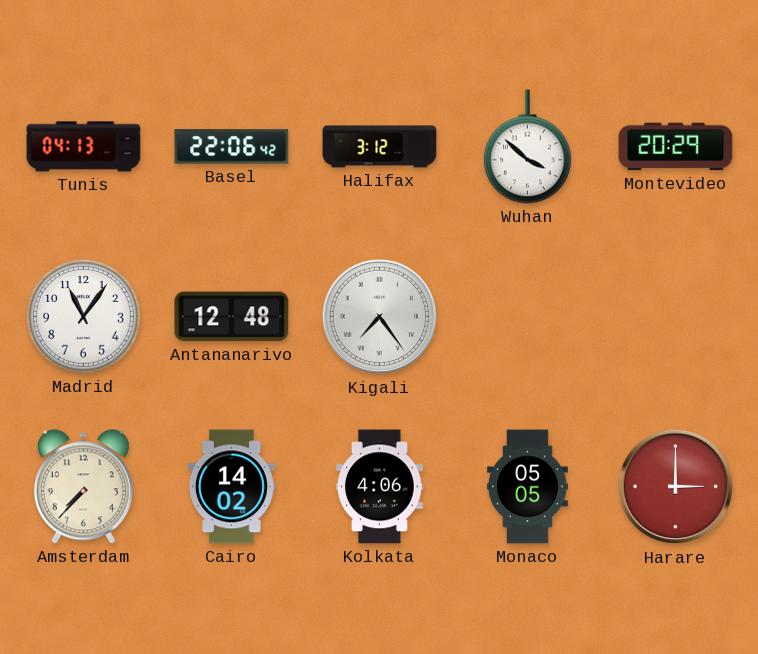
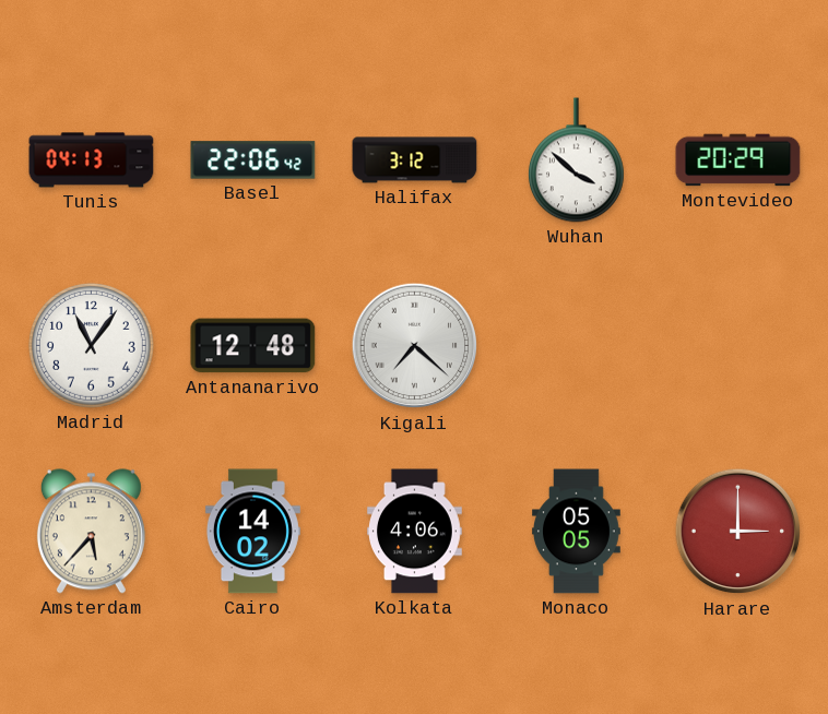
Kigali: 7:24 -> 7:22
Amsterdam: 7:37 -> 5:37
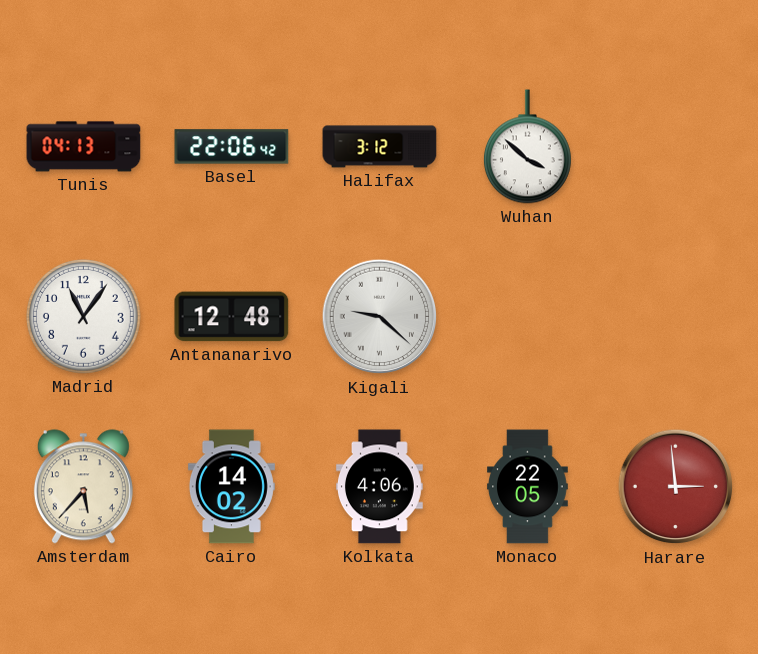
Montevideo: 20:29 -> none
Kigali: 7:22 -> 9:22
Monaco: 05:05 -> 22:05
Harare: 3:00 -> 2:59
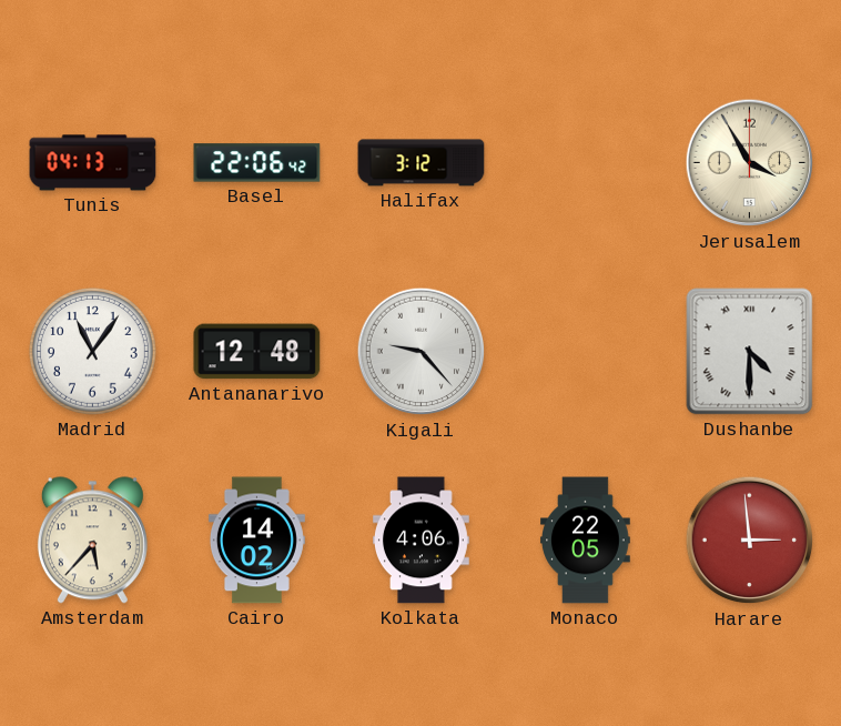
Wuhan: 3:52 -> none
Jerusalem: none -> 3:55
Kigali: 9:22 -> 9:23
Dushanbe: none -> 4:30
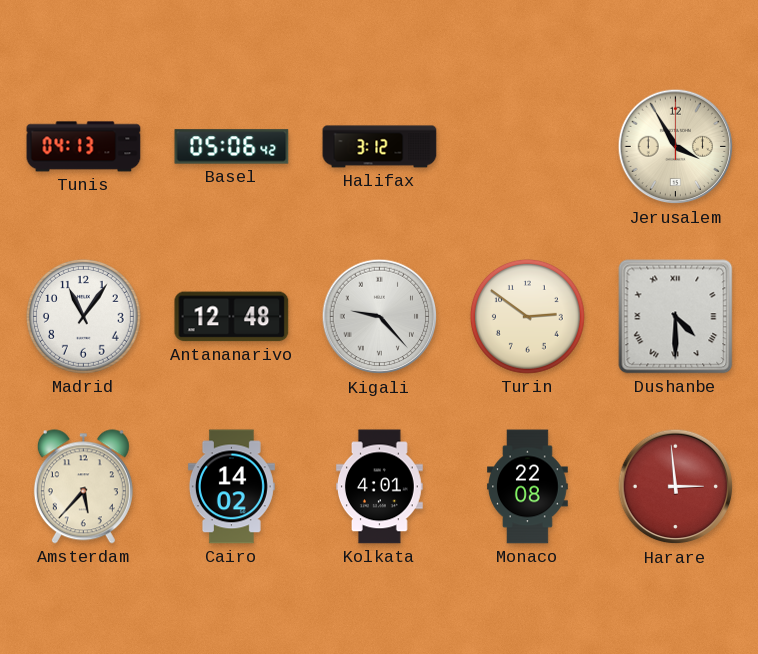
Basel: 22:06 -> 05:06
Turin: none -> 2:51
Kolkata: 4:06 -> 4:01
Monaco: 22:05 -> 22:08
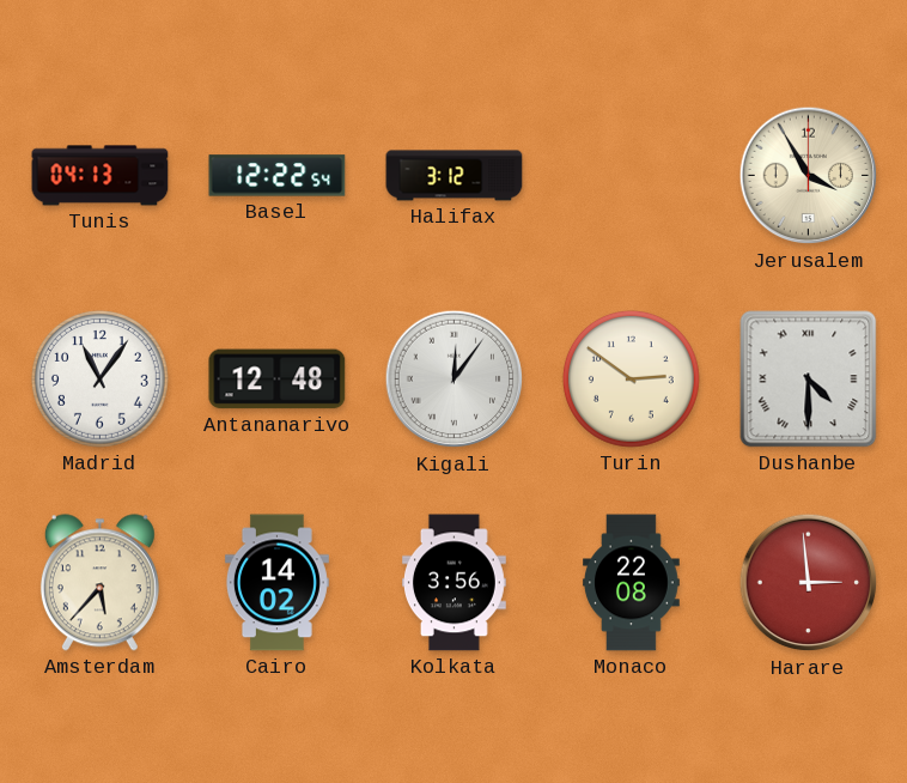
Basel: 05:06 -> 12:22
Kigali: 9:23 -> 12:06
Kolkata: 4:01 -> 3:56
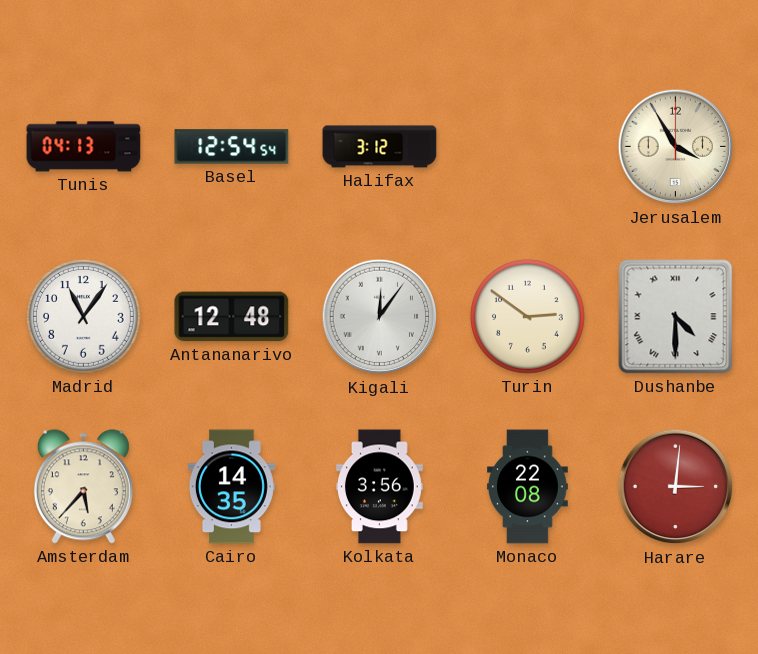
Basel: 12:22 -> 12:54
Cairo: 14:02 -> 14:35
Harare: 2:59 -> 3:01
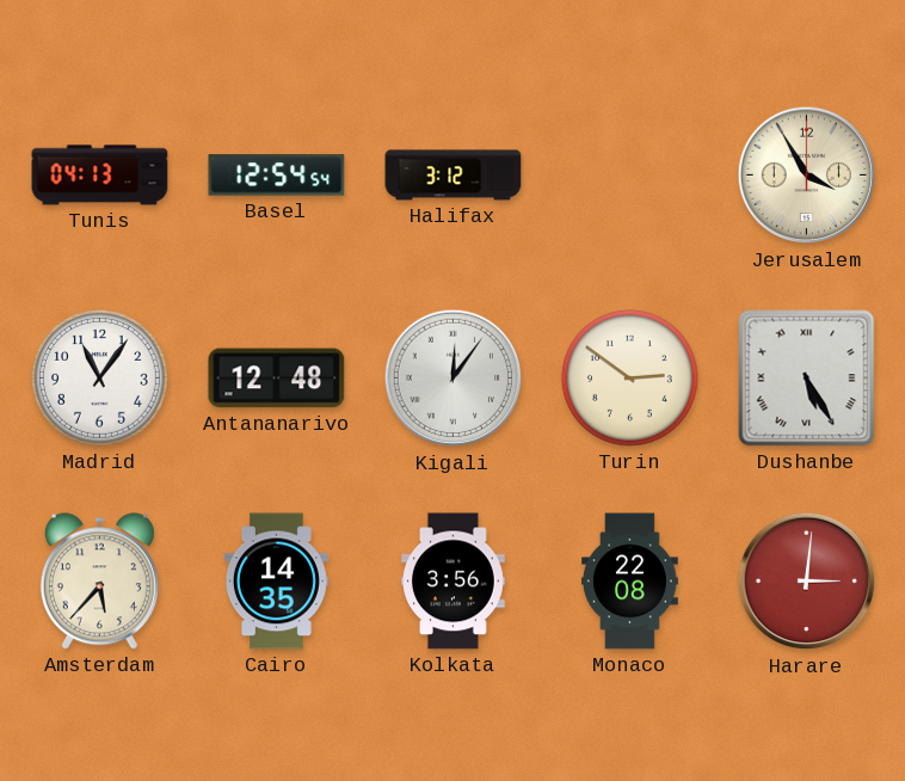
Dushanbe: 4:30 -> 5:25
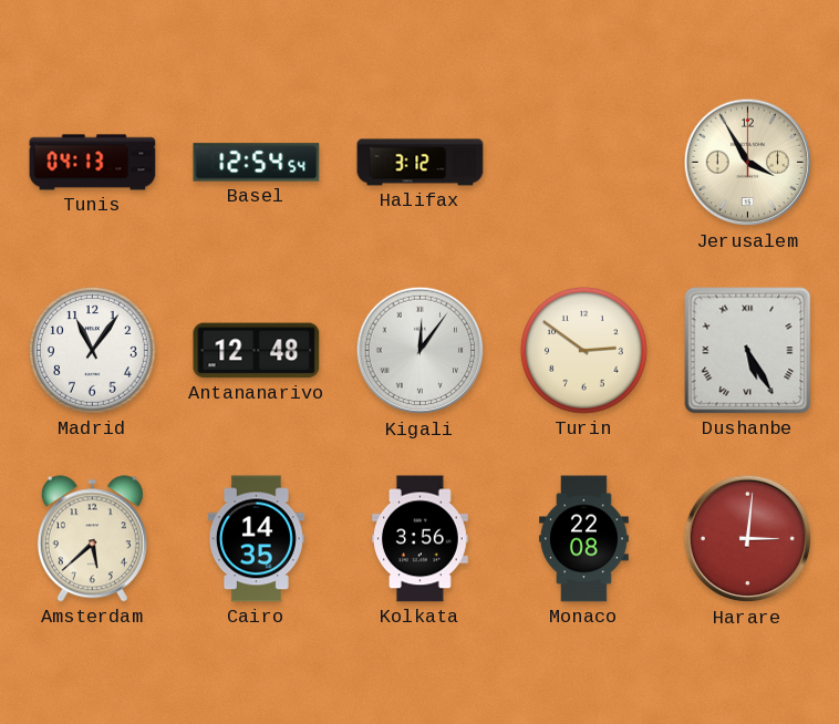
Amsterdam: 5:37 -> 5:38
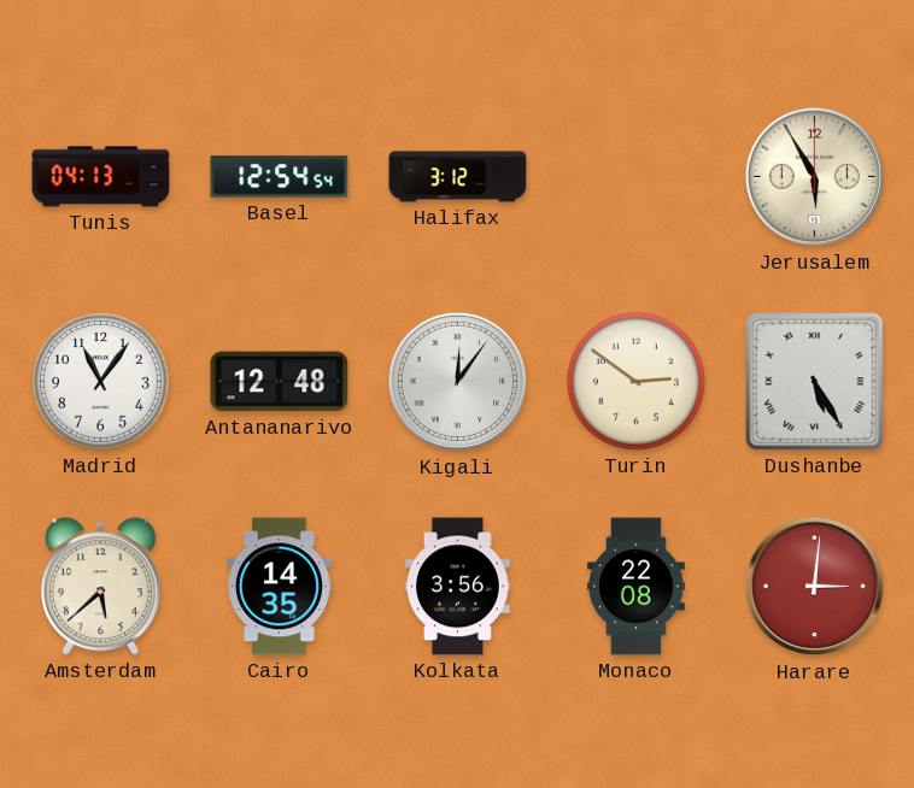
Jerusalem: 3:55 -> 5:55
